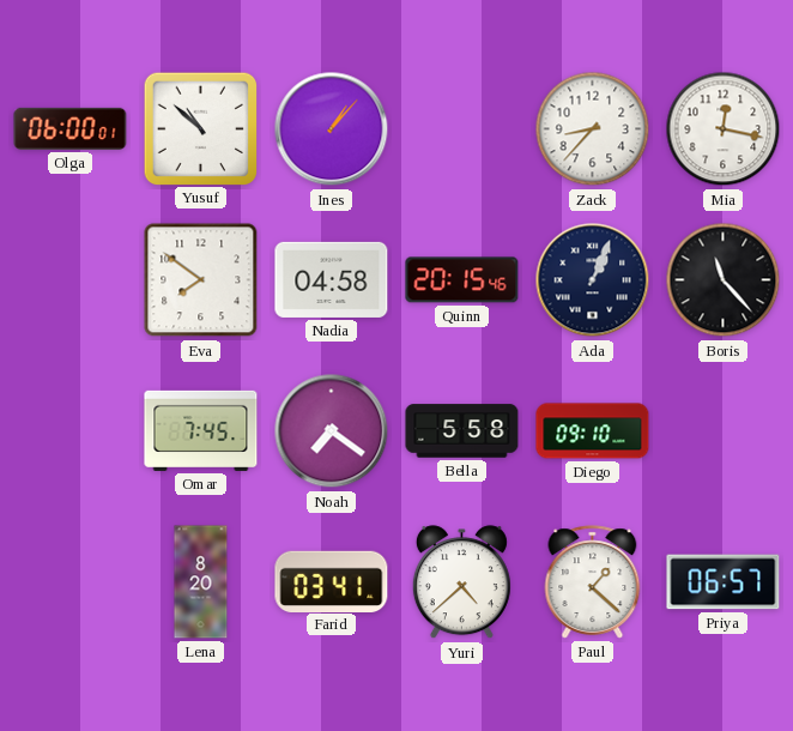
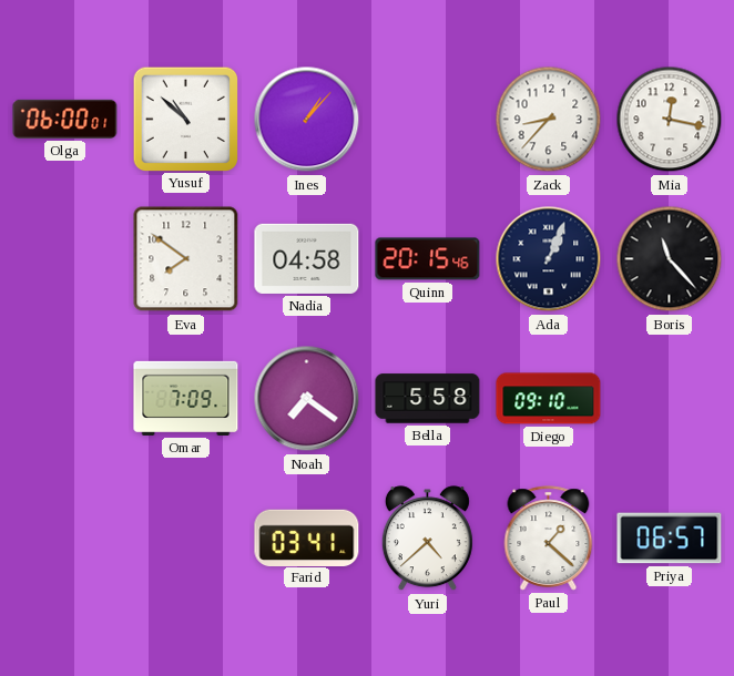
Omar: 7:45 -> 7:09
Lena: 8:20 -> none
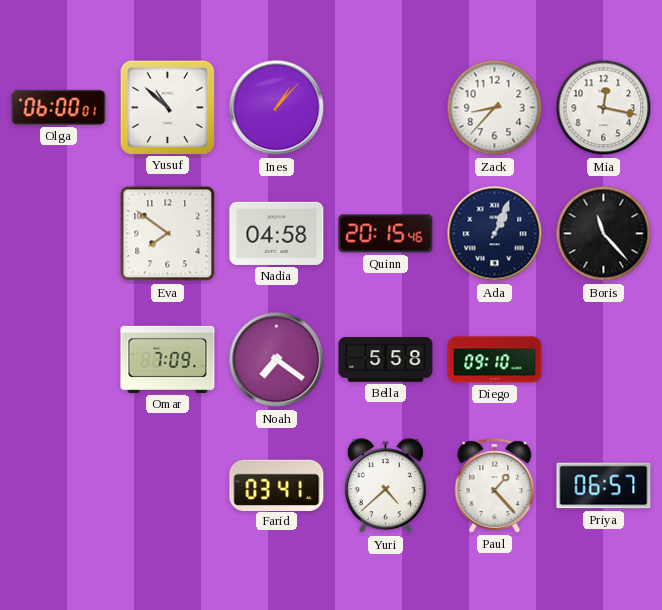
Paul: 1:22 -> 1:23
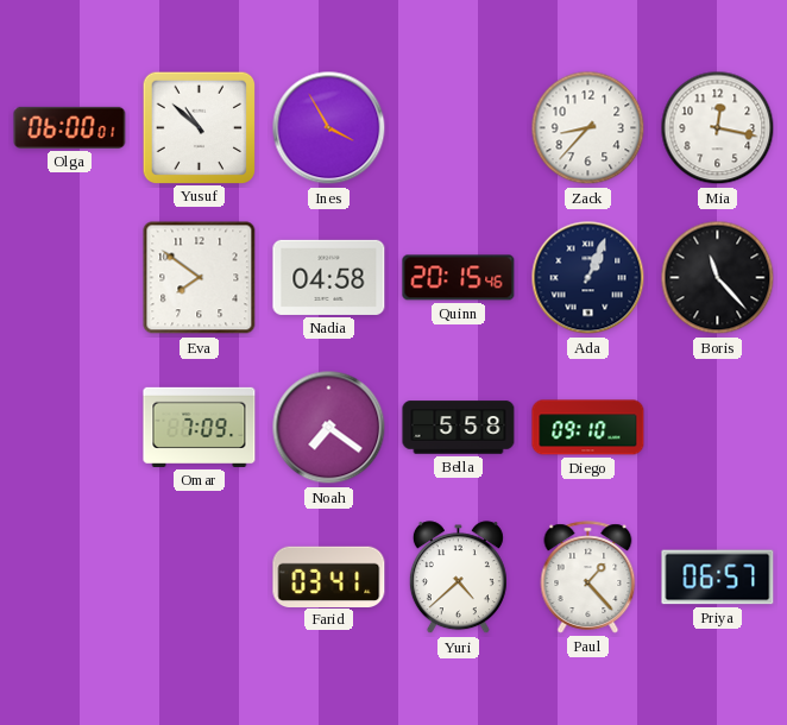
Ines: 1:07 -> 3:55
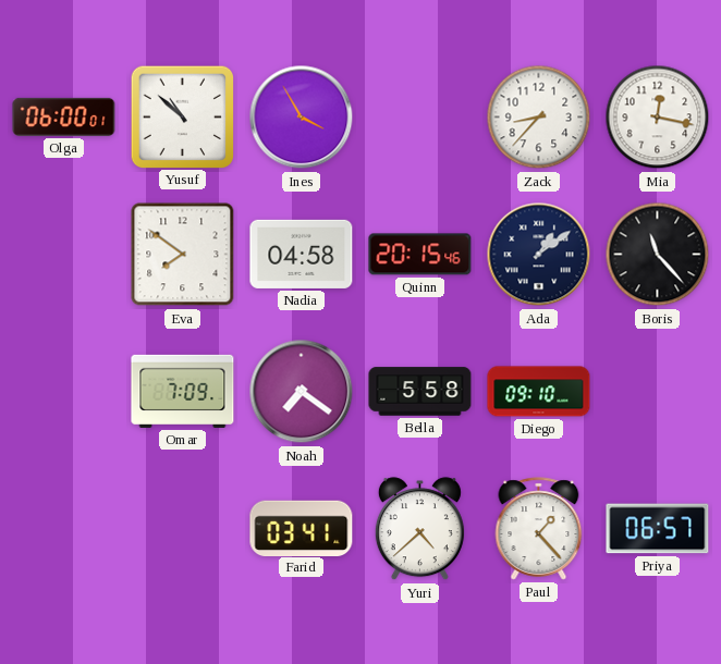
Ada: 1:04 -> 1:09
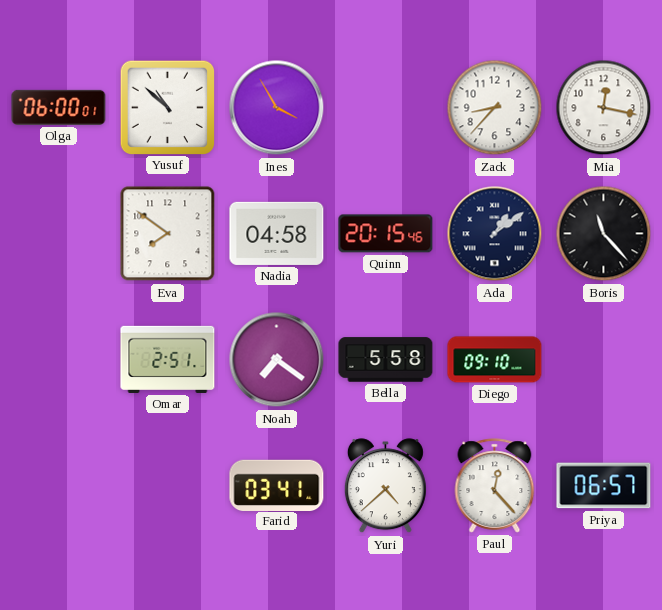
Omar: 7:09 -> 2:51
Paul: 1:23 -> 12:23
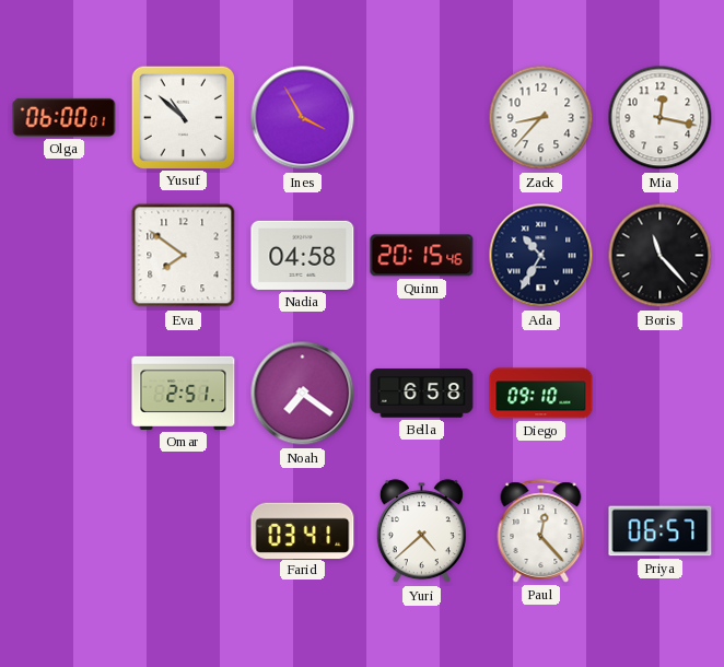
Ada: 1:09 -> 10:35
Bella: 5:58 -> 6:58
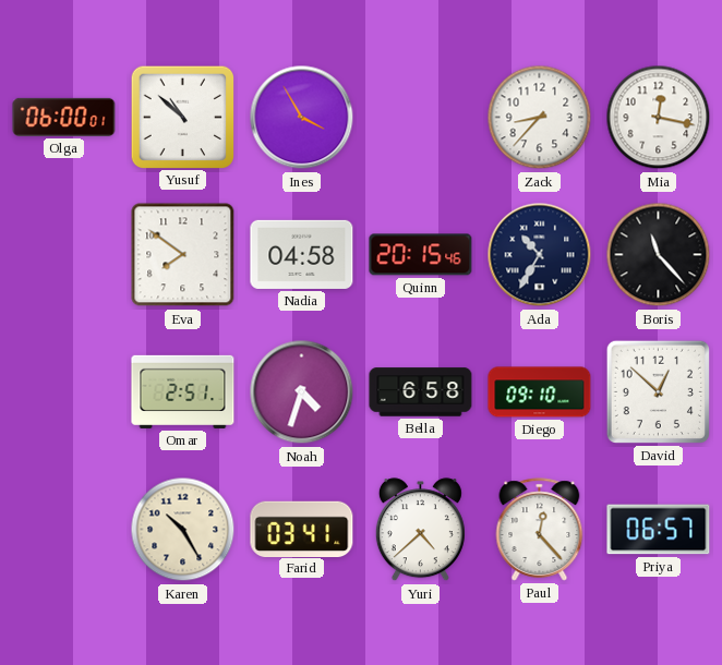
Noah: 7:21 -> 4:33
David: none -> 12:52
Karen: none -> 10:25
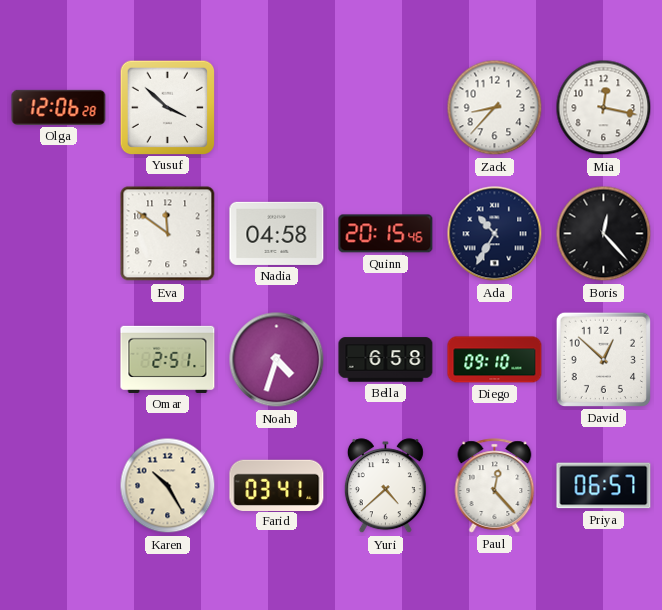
Olga: 06:00 -> 12:06
Yusuf: 10:52 -> 3:52
Ines: 3:55 -> none
Eva: 7:51 -> 11:51
Boris: 11:23 -> 12:23
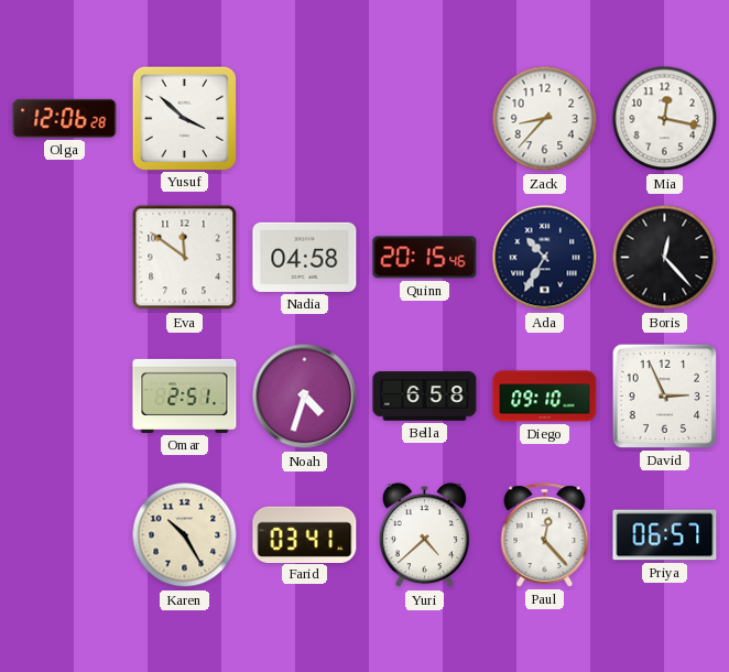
David: 12:52 -> 2:56
